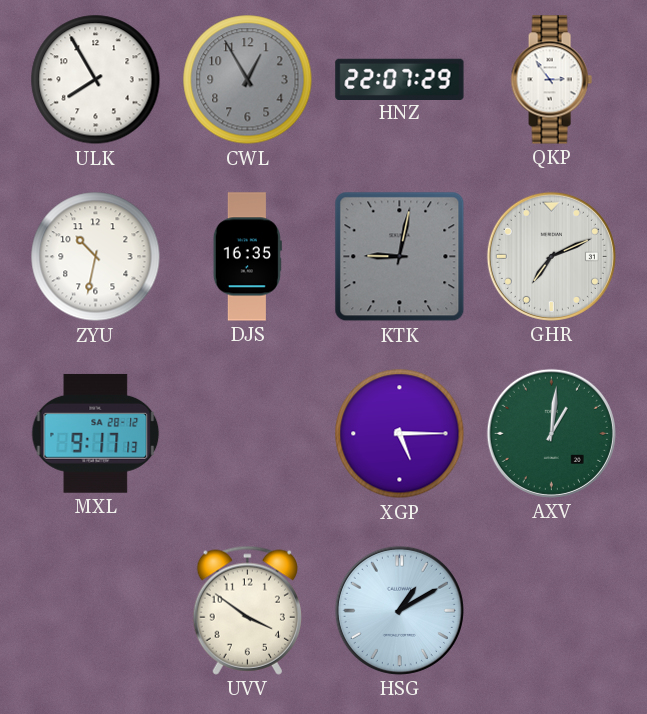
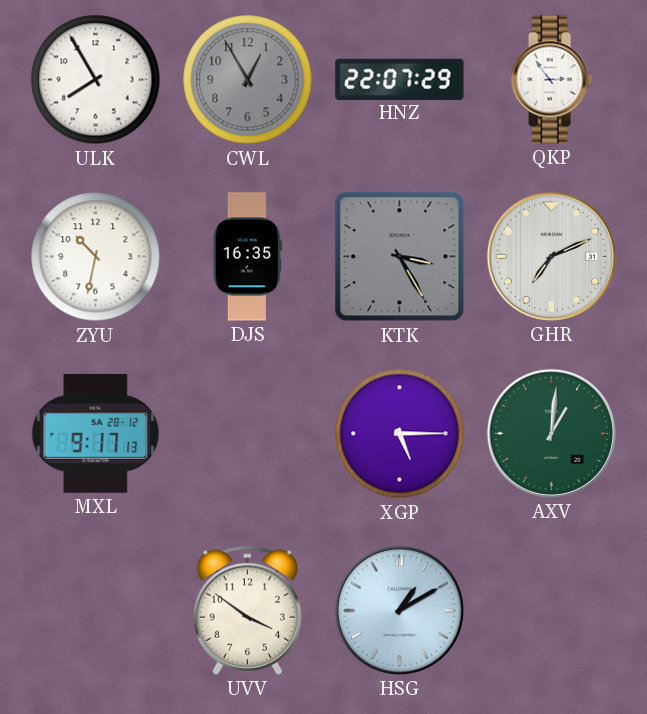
KTK: 9:02 -> 3:25
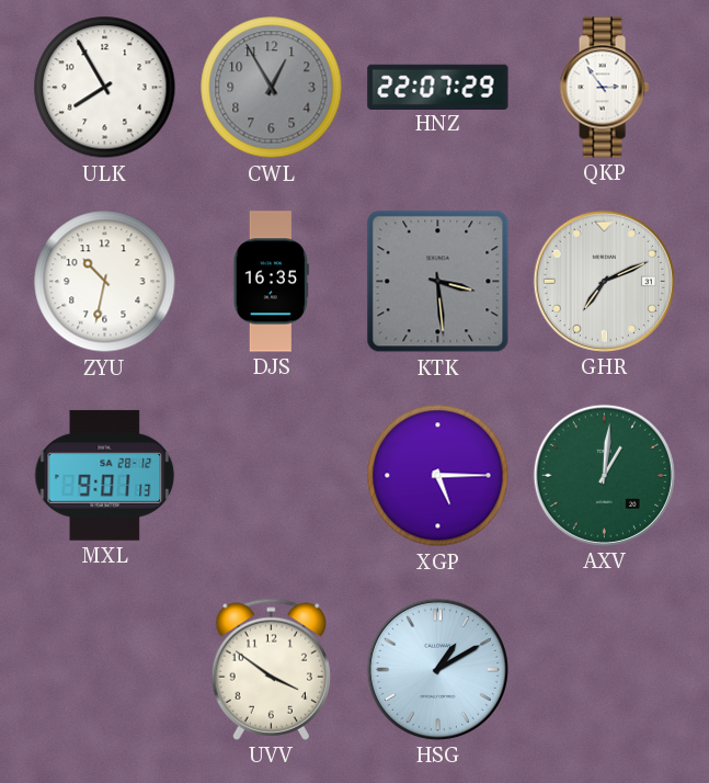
KTK: 3:25 -> 3:29
MXL: 9:17 -> 9:01
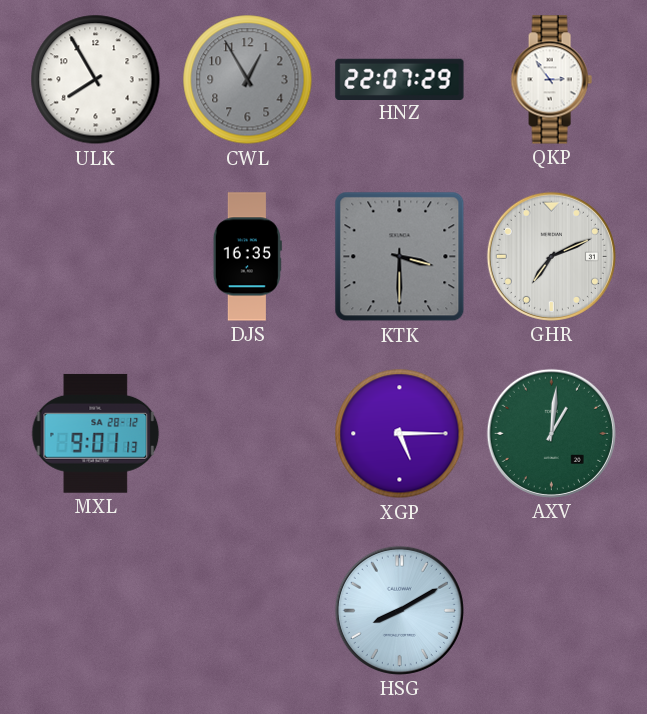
ZYU: 10:32 -> none
KTK: 3:29 -> 3:30
UVV: 3:51 -> none
HSG: 1:10 -> 8:10
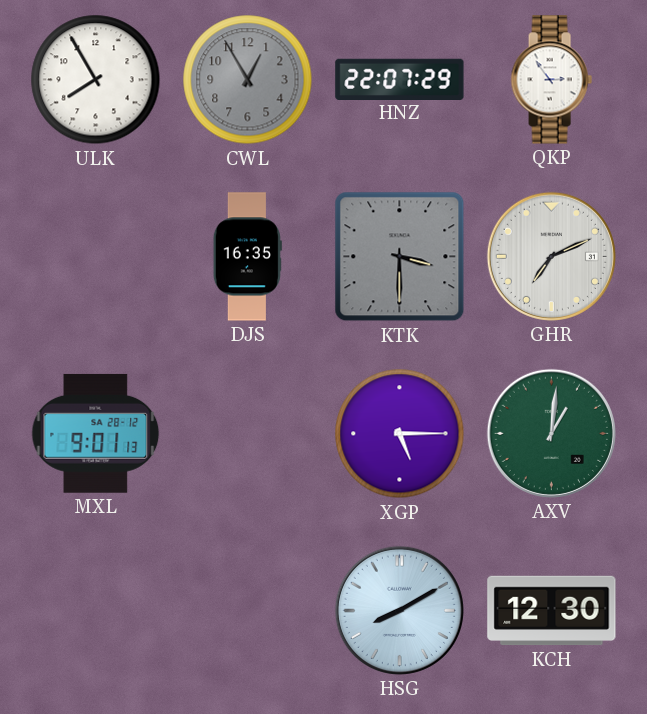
KCH: none -> 12:30
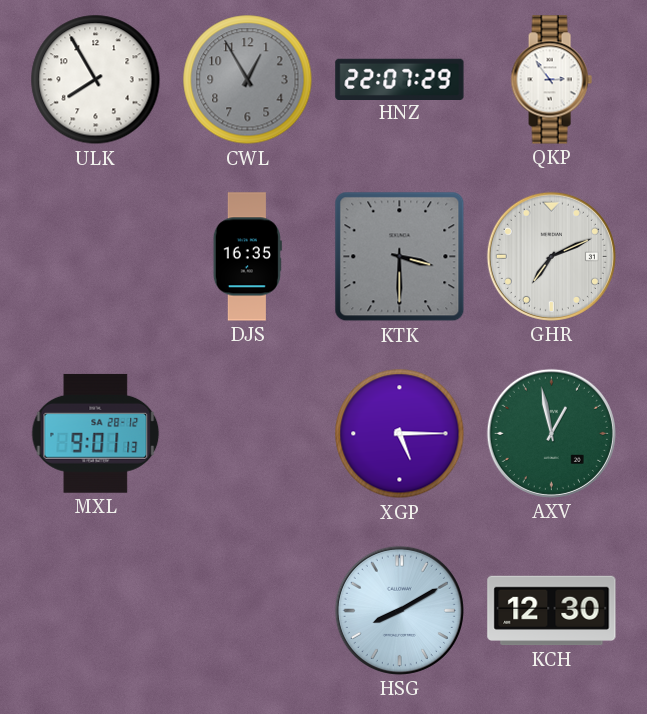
AXV: 1:01 -> 12:58
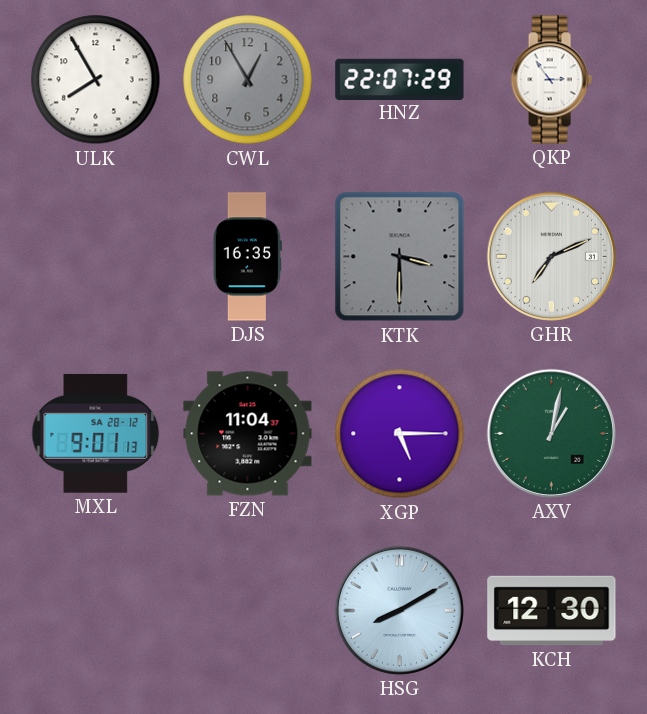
FZN: none -> 11:04
AXV: 12:58 -> 1:02
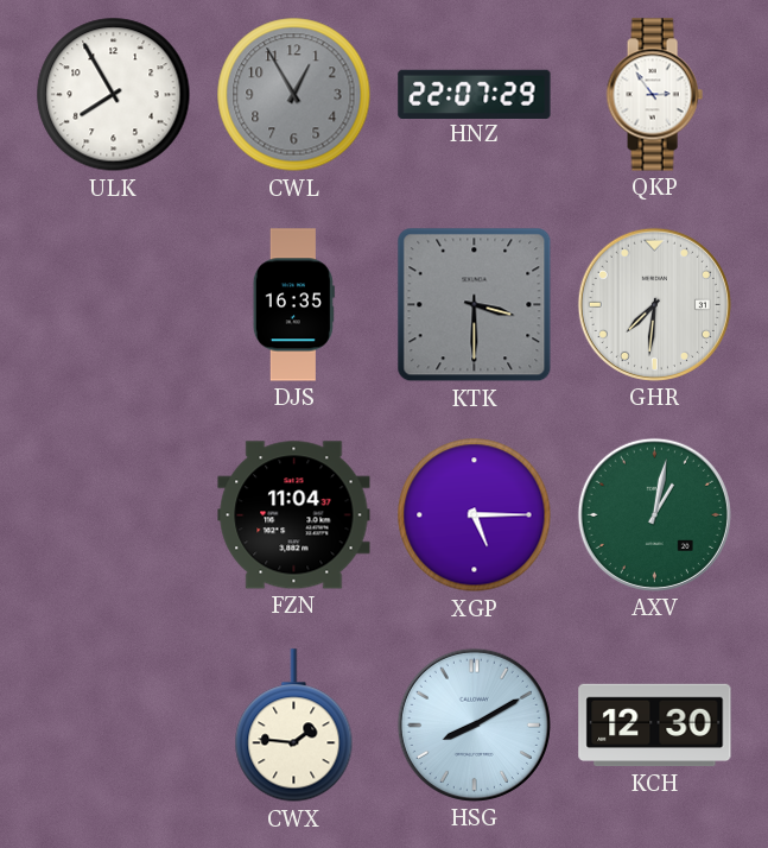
GHR: 7:11 -> 7:31
MXL: 9:01 -> none
CWX: none -> 1:46
